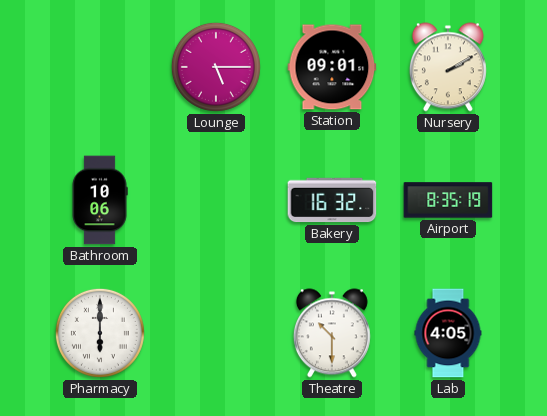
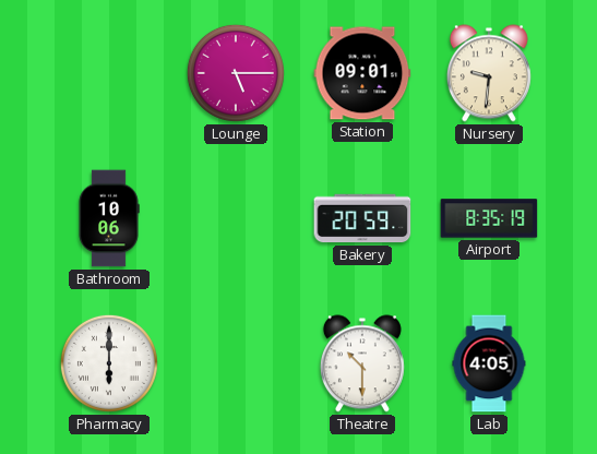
Nursery: 2:10 -> 9:31
Bakery: 16:32 -> 20:59
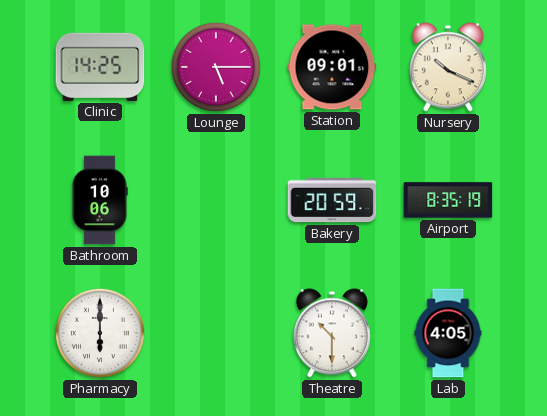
Clinic: none -> 14:25
Nursery: 9:31 -> 10:19
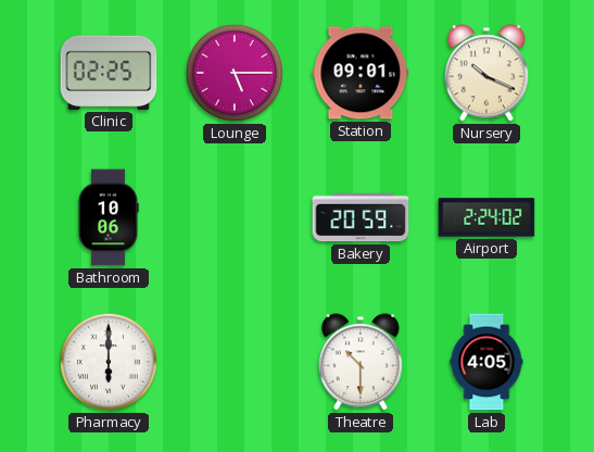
Clinic: 14:25 -> 02:25
Airport: 8:35 -> 2:24
